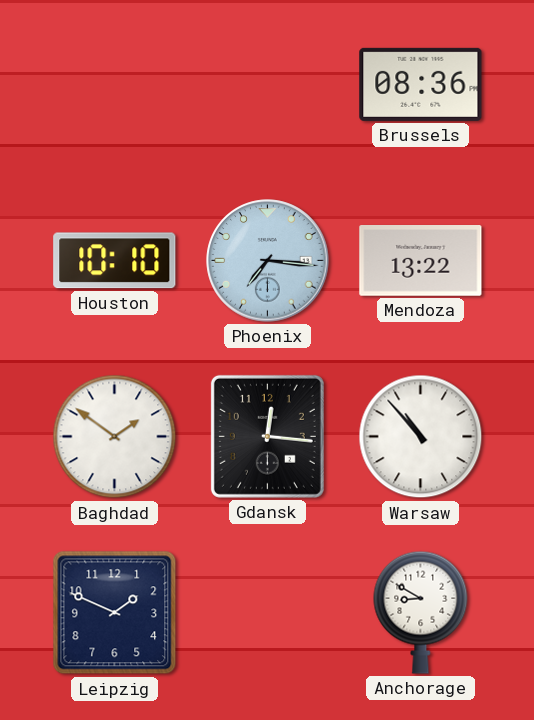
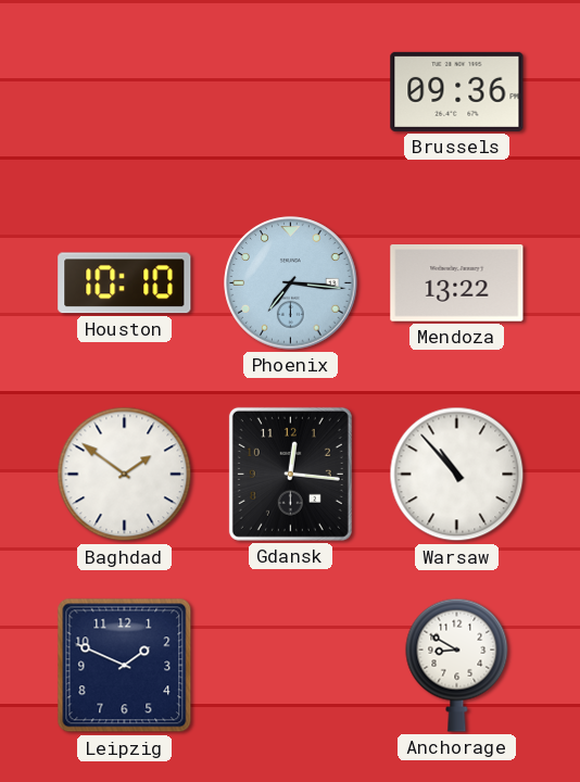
Brussels: 08:36 -> 09:36
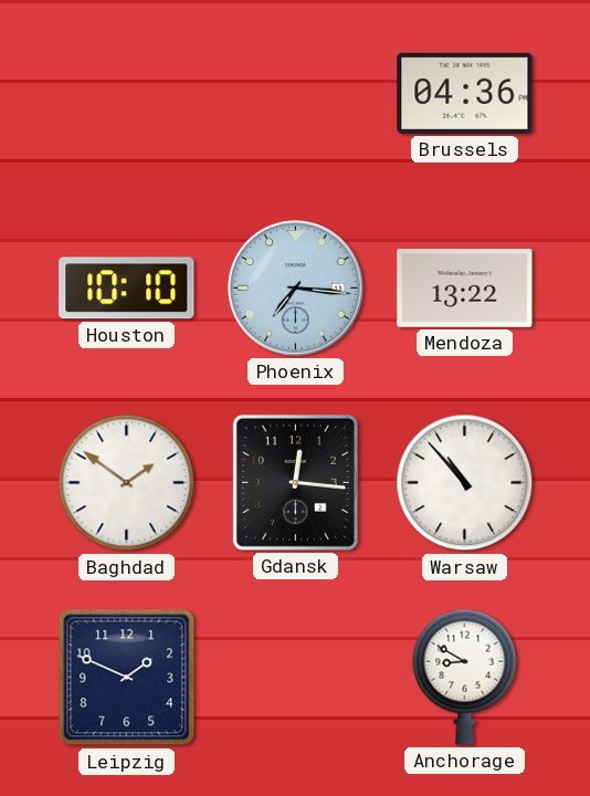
Brussels: 09:36 -> 04:36
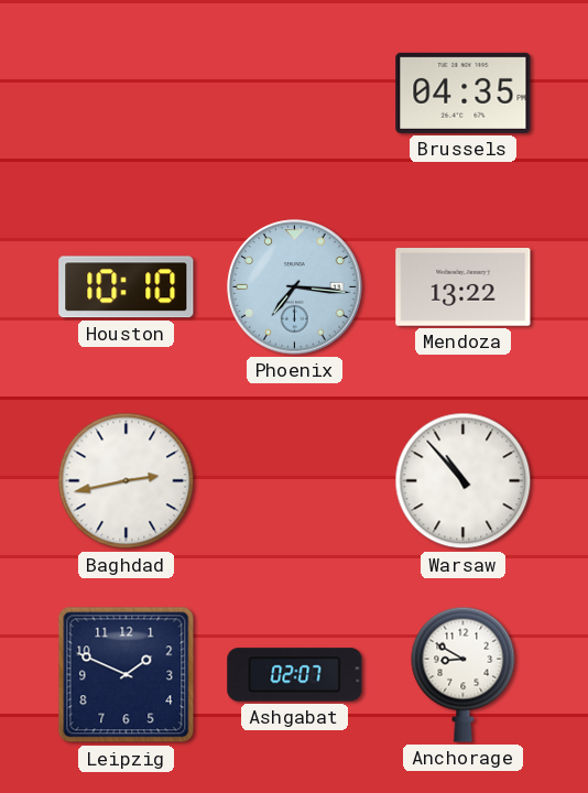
Brussels: 04:36 -> 04:35
Baghdad: 1:51 -> 2:43
Gdansk: 12:16 -> none
Ashgabat: none -> 02:07
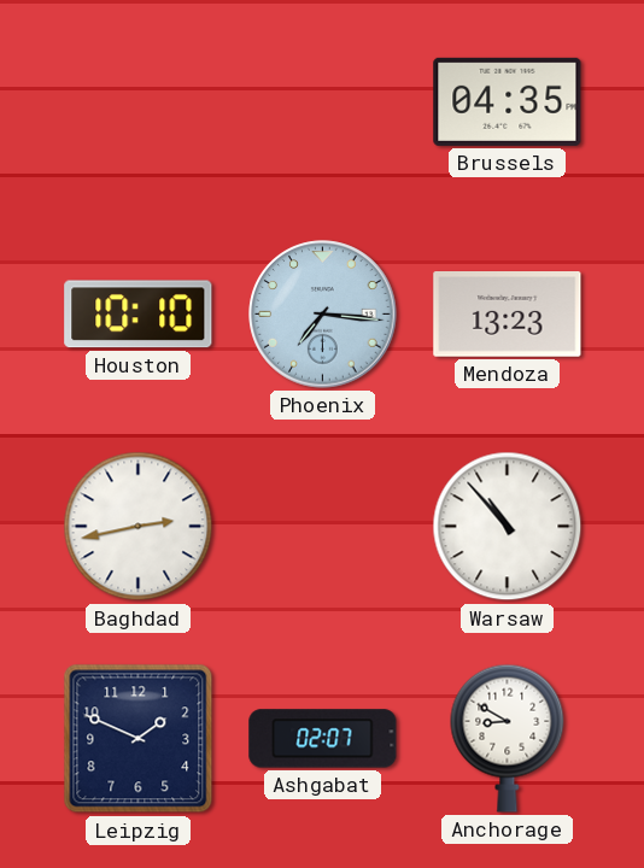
Mendoza: 13:22 -> 13:23
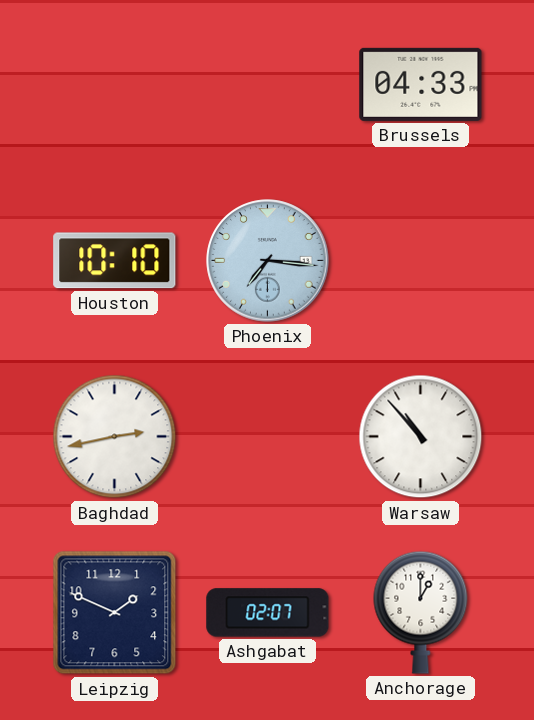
Brussels: 04:35 -> 04:33
Mendoza: 13:23 -> none
Anchorage: 8:50 -> 1:00
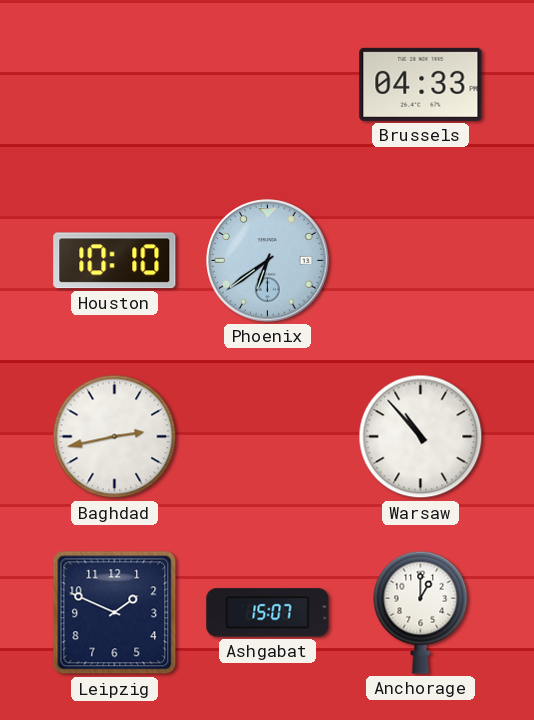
Phoenix: 7:16 -> 6:39
Ashgabat: 02:07 -> 15:07
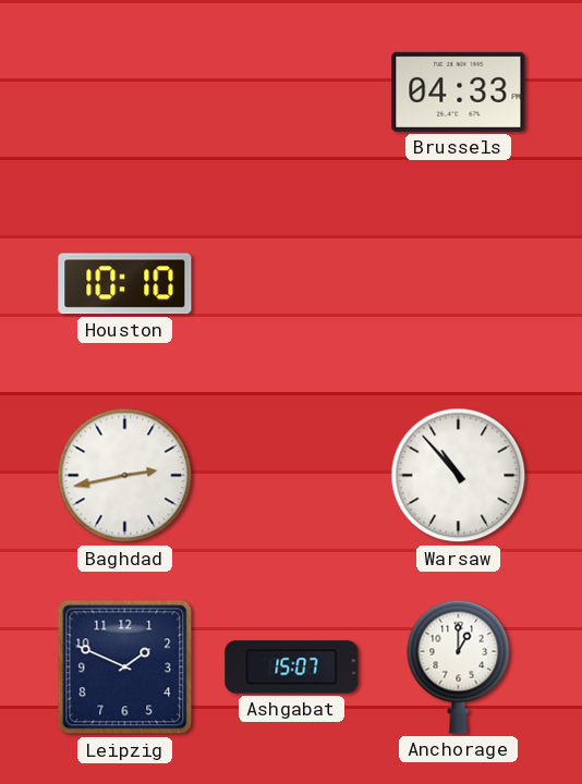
Phoenix: 6:39 -> none
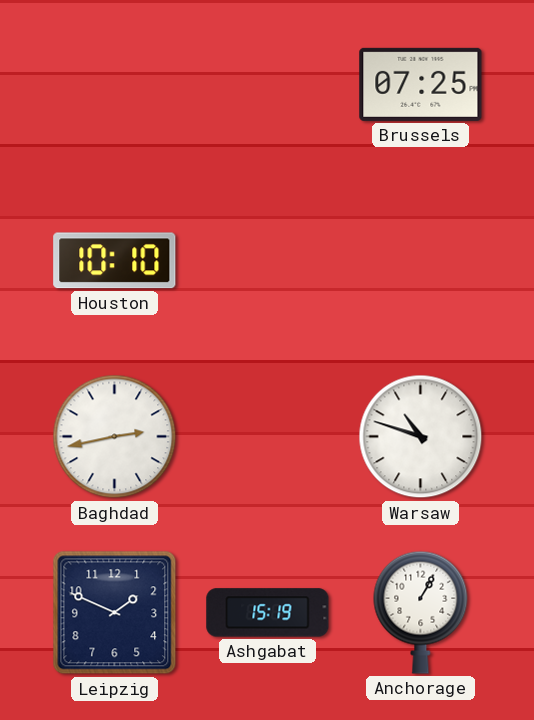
Brussels: 04:33 -> 07:25
Warsaw: 10:53 -> 10:48
Ashgabat: 15:07 -> 15:19
Anchorage: 1:00 -> 1:05
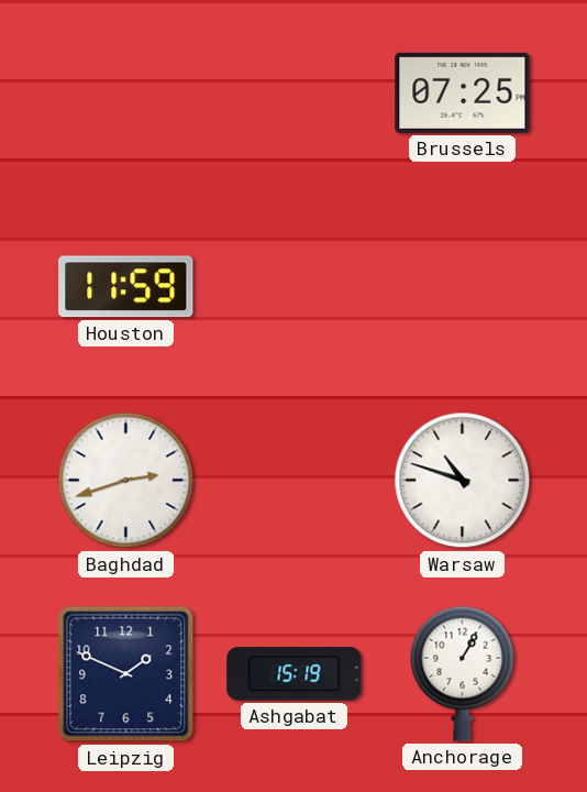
Houston: 10:10 -> 11:59
Baghdad: 2:43 -> 2:42
